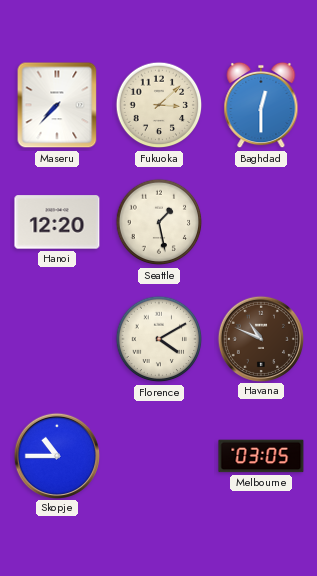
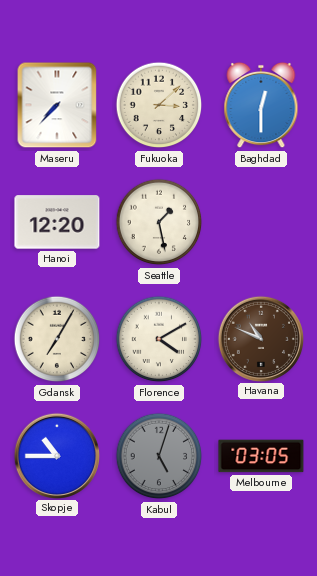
Gdansk: none -> 7:05
Kabul: none -> 5:03
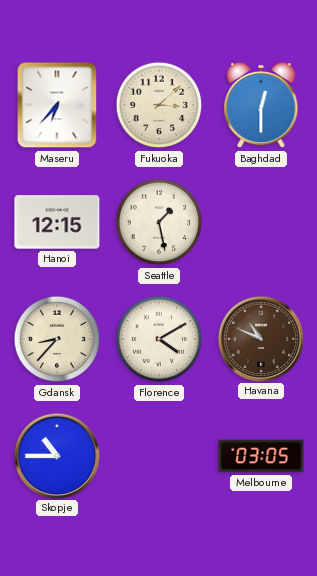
Maseru: 7:37 -> 6:37
Hanoi: 12:20 -> 12:15
Gdansk: 7:05 -> 8:37
Kabul: 5:03 -> none
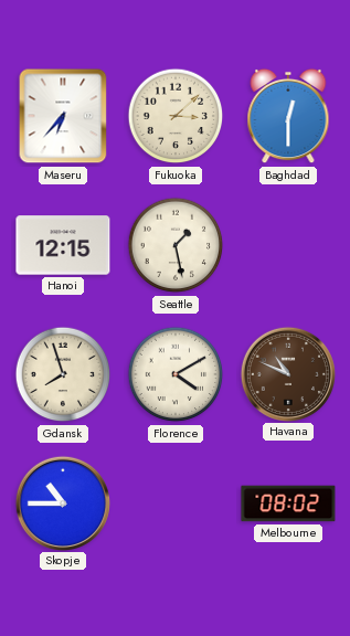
Gdansk: 8:37 -> 7:57
Melbourne: 03:05 -> 08:02
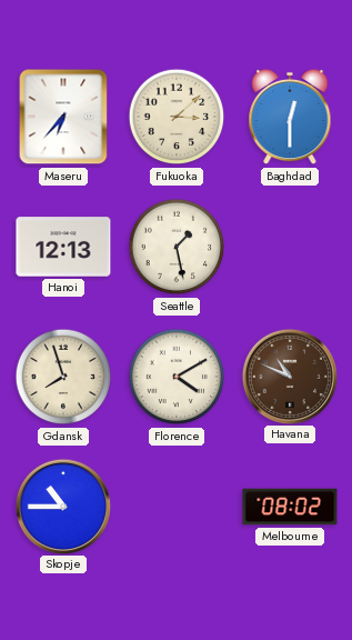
Hanoi: 12:15 -> 12:13
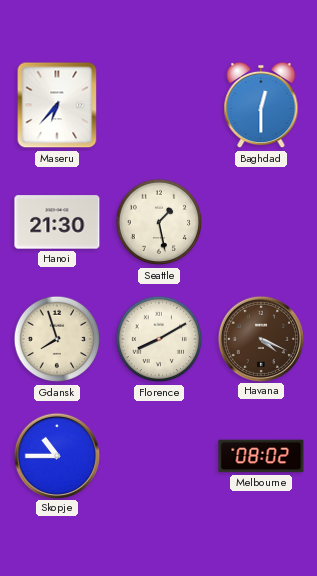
Fukuoka: 3:08 -> none
Hanoi: 12:13 -> 21:30
Florence: 4:10 -> 8:10
Havana: 10:49 -> 4:19
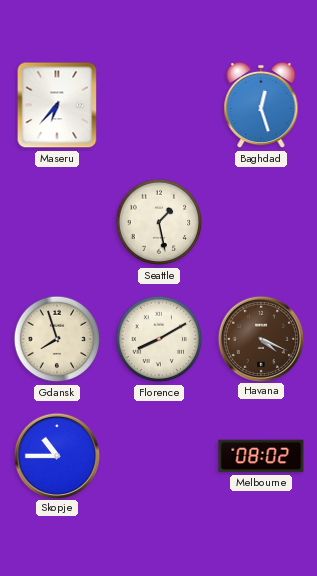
Baghdad: 12:30 -> 12:27
Hanoi: 21:30 -> none
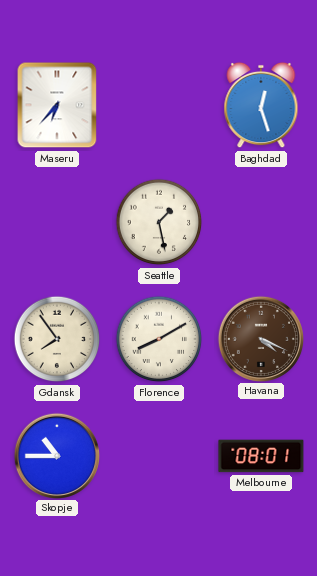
Gdansk: 7:57 -> 7:54
Melbourne: 08:02 -> 08:01
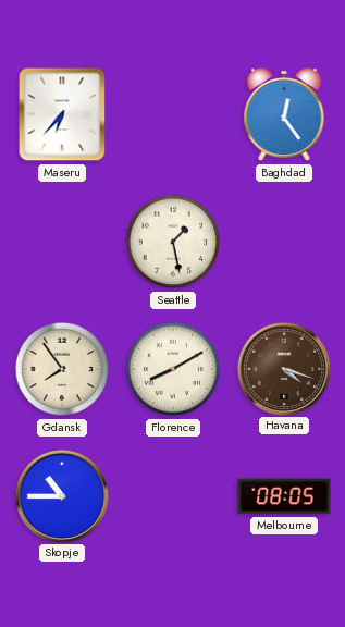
Baghdad: 12:27 -> 12:24
Havana: 4:19 -> 4:18
Melbourne: 08:01 -> 08:05
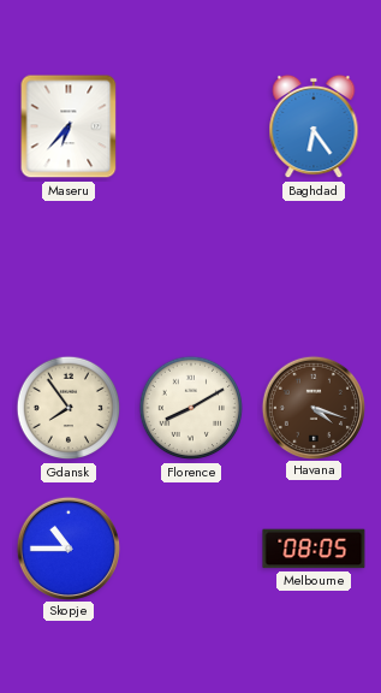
Baghdad: 12:24 -> 6:24
Seattle: 1:28 -> none
